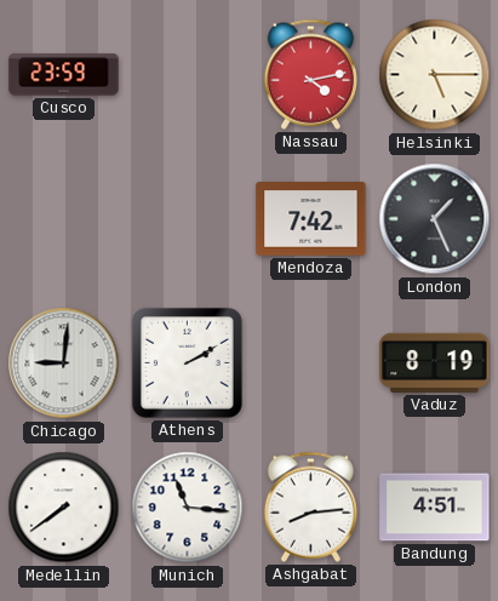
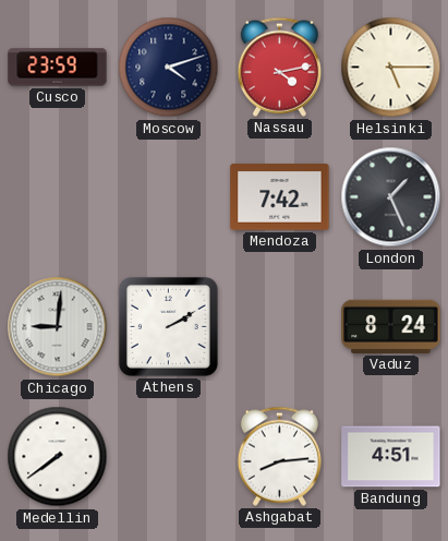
Moscow: none -> 4:12
Vaduz: 8:19 -> 8:24
Munich: 11:16 -> none
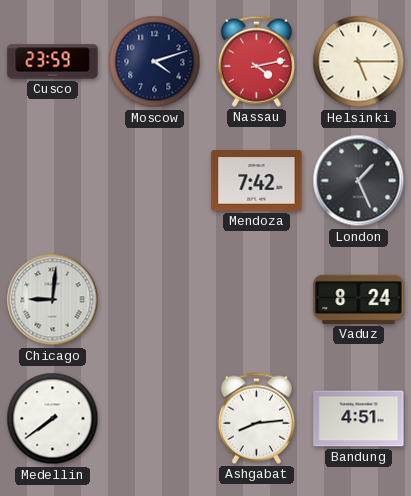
Athens: 2:10 -> none
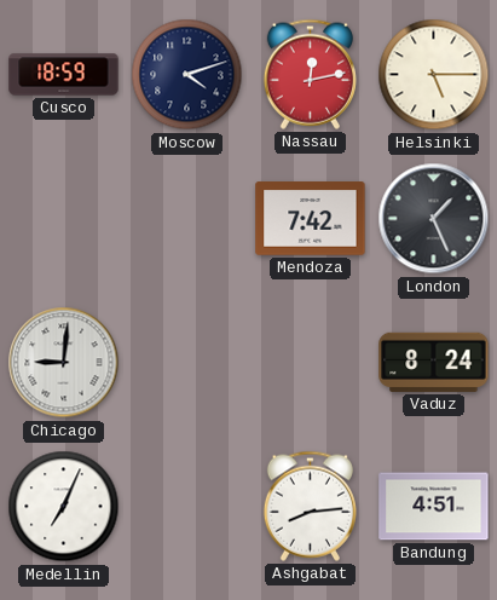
Cusco: 23:59 -> 18:59
Nassau: 4:13 -> 12:13
Medellin: 7:39 -> 7:04
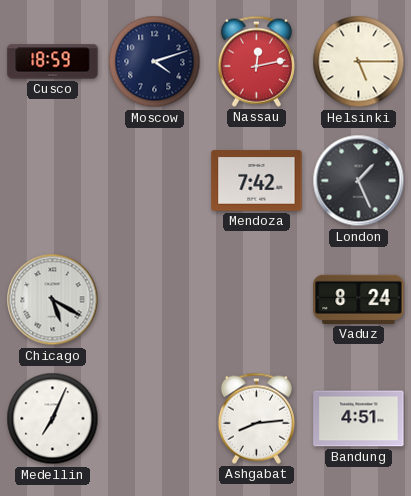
Chicago: 9:01 -> 5:20
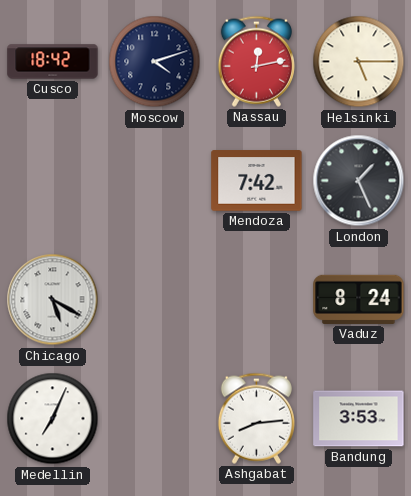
Cusco: 18:59 -> 18:42
Bandung: 4:51 -> 3:53
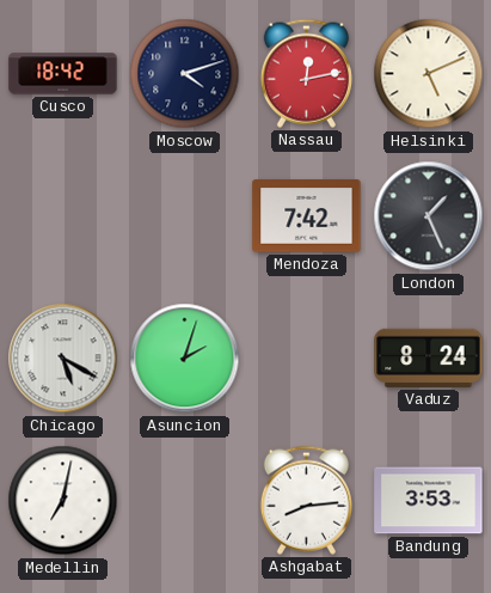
Helsinki: 5:15 -> 5:11
Asuncion: none -> 2:03
Medellin: 7:04 -> 7:02
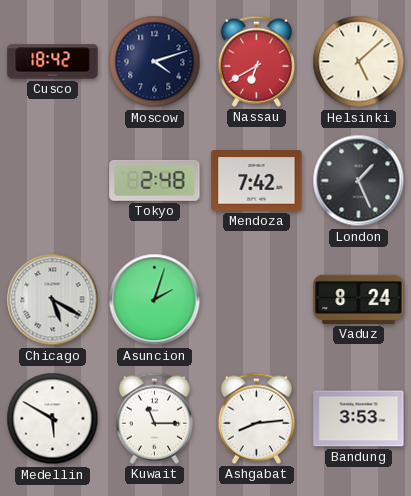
Nassau: 12:13 -> 6:40
Helsinki: 5:11 -> 5:08
Tokyo: none -> 2:48
Medellin: 7:02 -> 5:50
Kuwait: none -> 11:15
